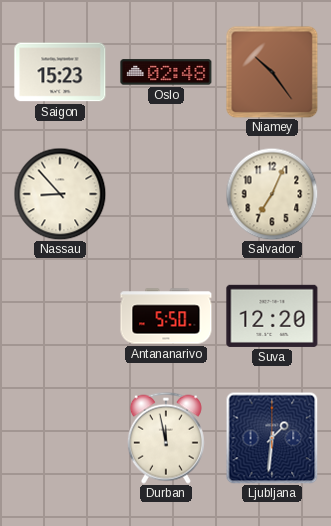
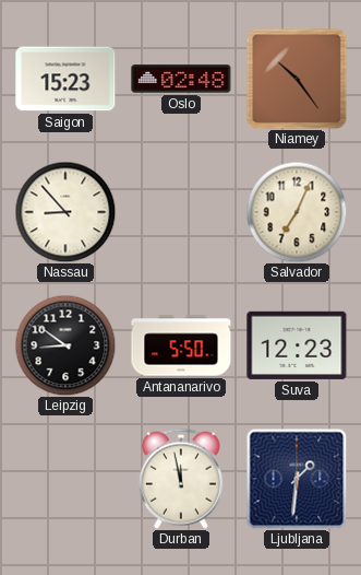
Leipzig: none -> 8:51
Suva: 12:20 -> 12:23
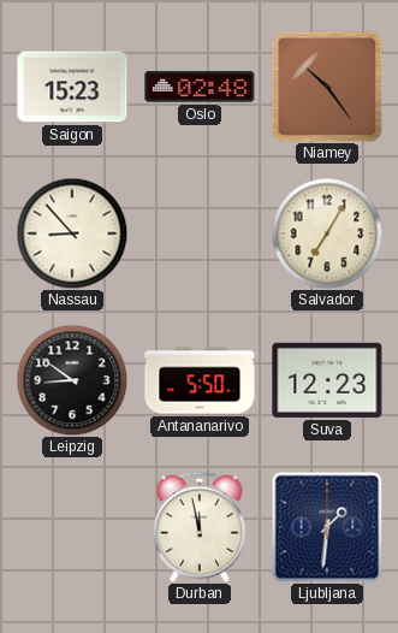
Salvador: 7:04 -> 7:05
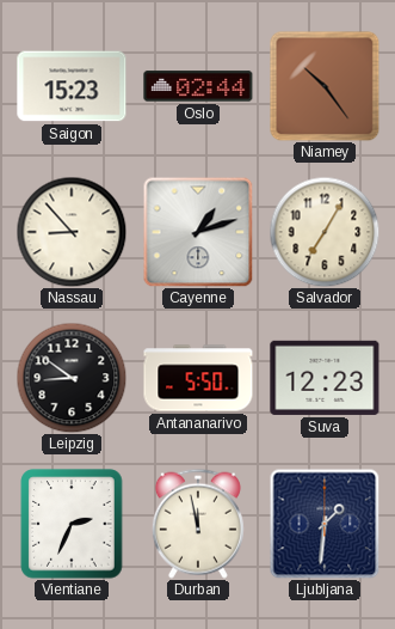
Oslo: 02:48 -> 02:44
Cayenne: none -> 1:12
Vientiane: none -> 2:34
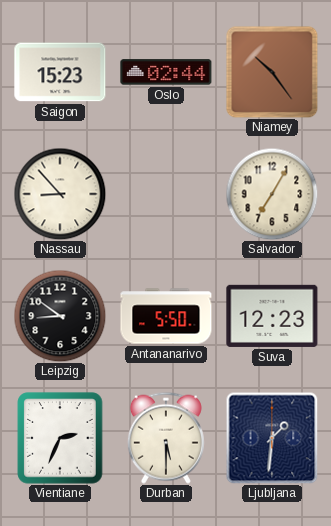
Cayenne: 1:12 -> none
Durban: 11:58 -> 5:30
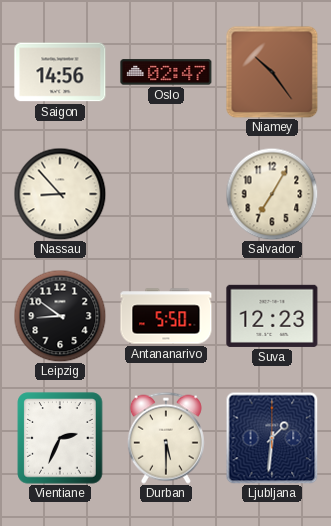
Saigon: 15:23 -> 14:56
Oslo: 02:44 -> 02:47
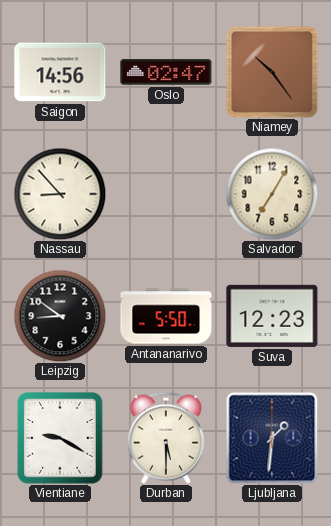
Vientiane: 2:34 -> 9:20
